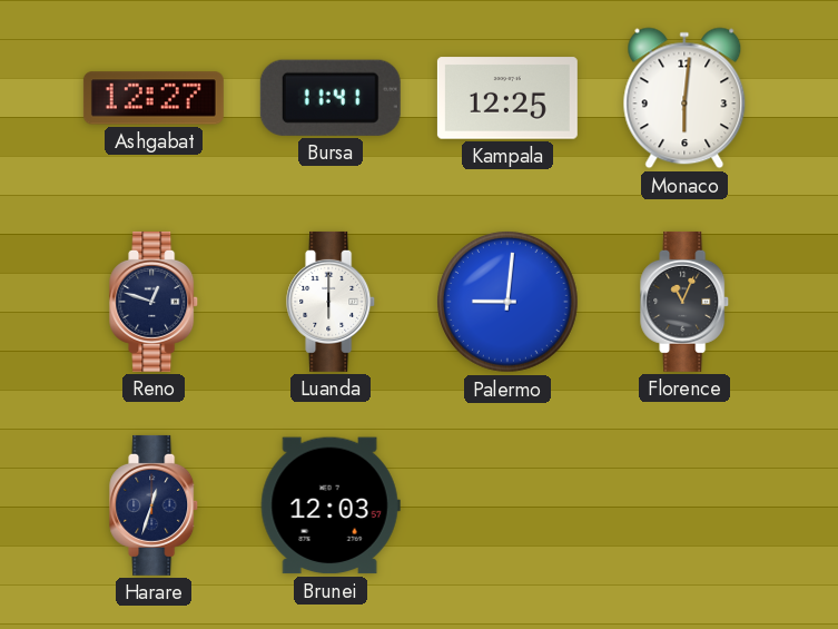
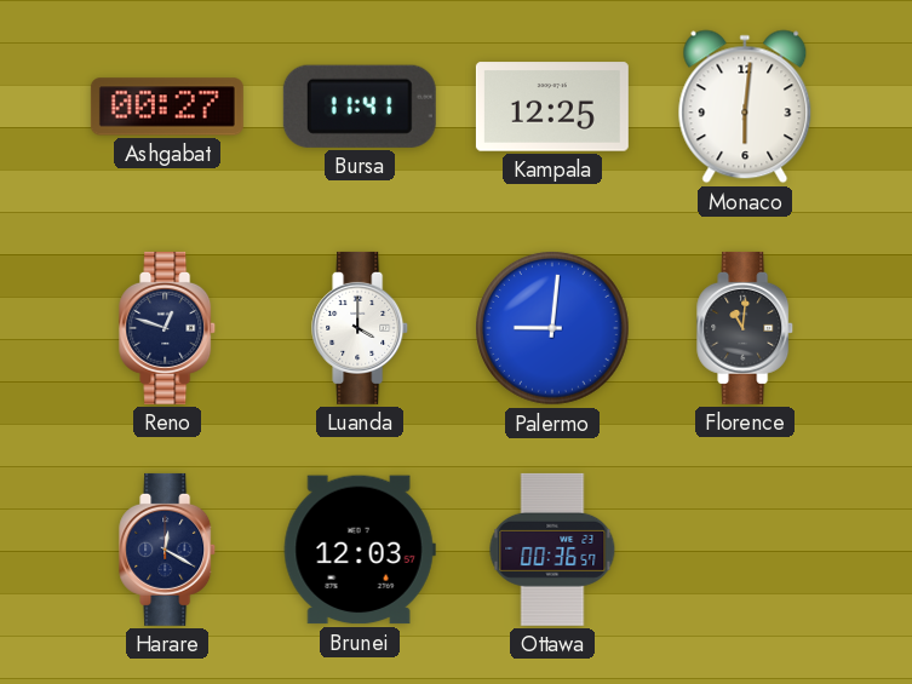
Ashgabat: 12:27 -> 00:27
Luanda: 6:00 -> 4:00
Florence: 11:04 -> 11:01
Harare: 12:33 -> 12:20
Ottawa: none -> 00:36
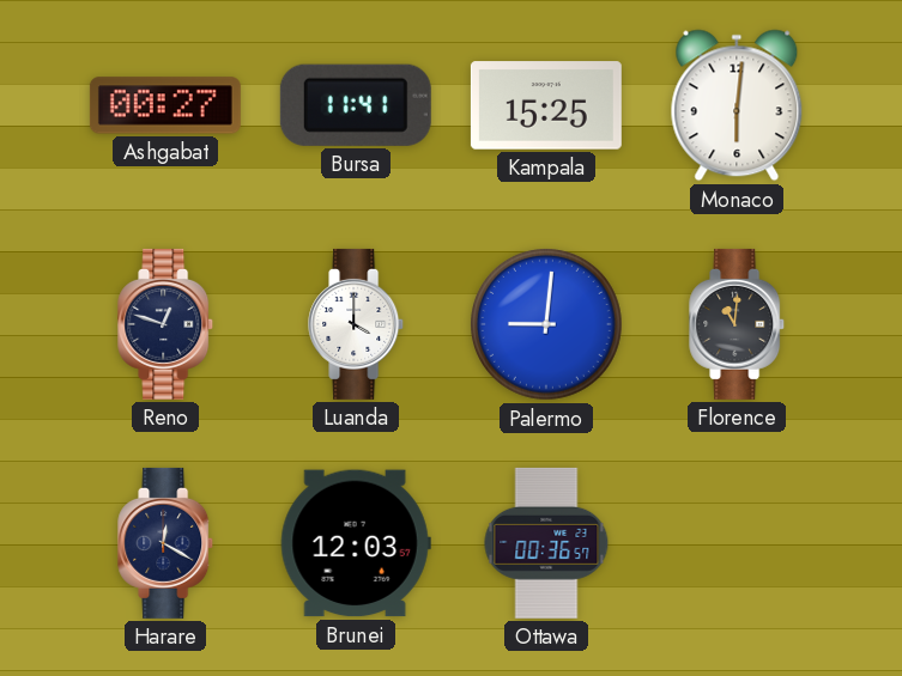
Kampala: 12:25 -> 15:25
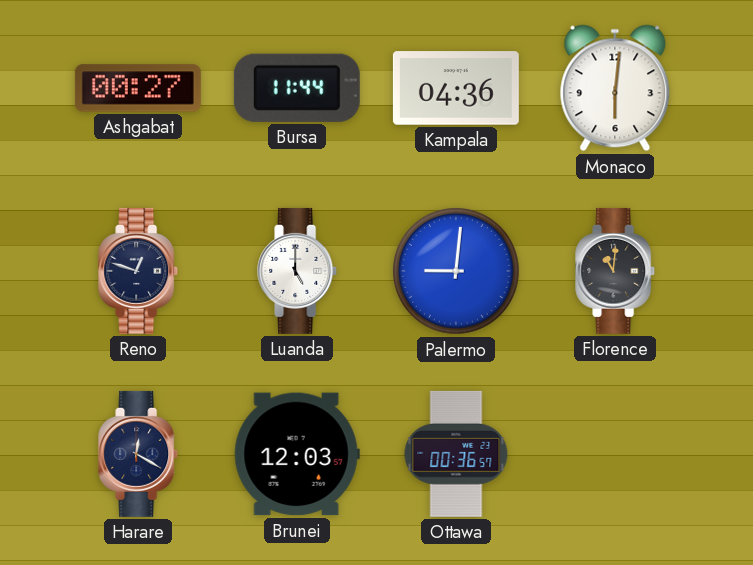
Bursa: 11:41 -> 11:44
Kampala: 15:25 -> 04:36
Luanda: 4:00 -> 5:00
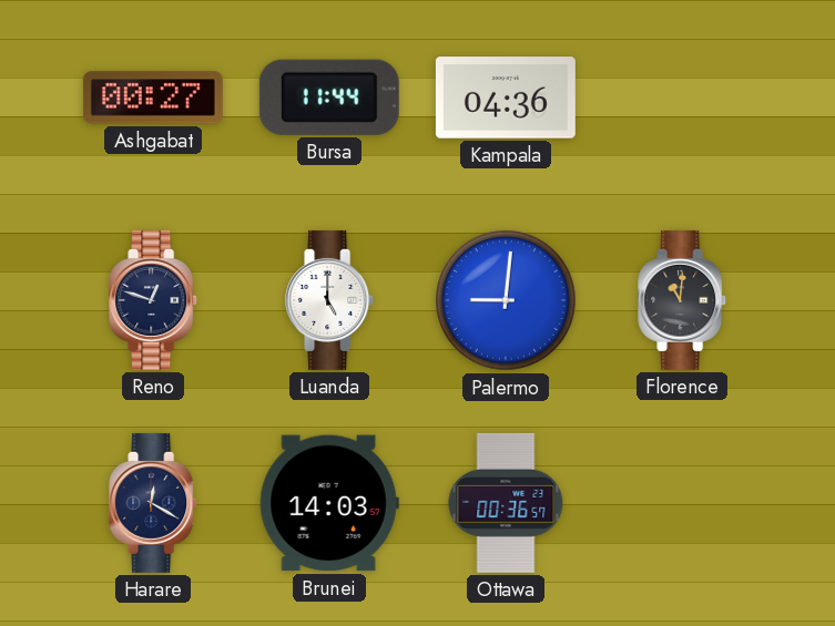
Monaco: 6:01 -> none
Brunei: 12:03 -> 14:03
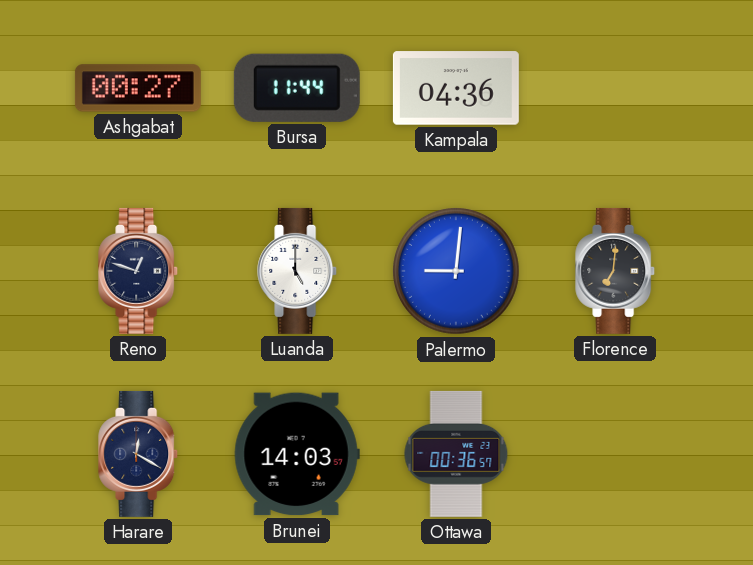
Florence: 11:01 -> 7:01
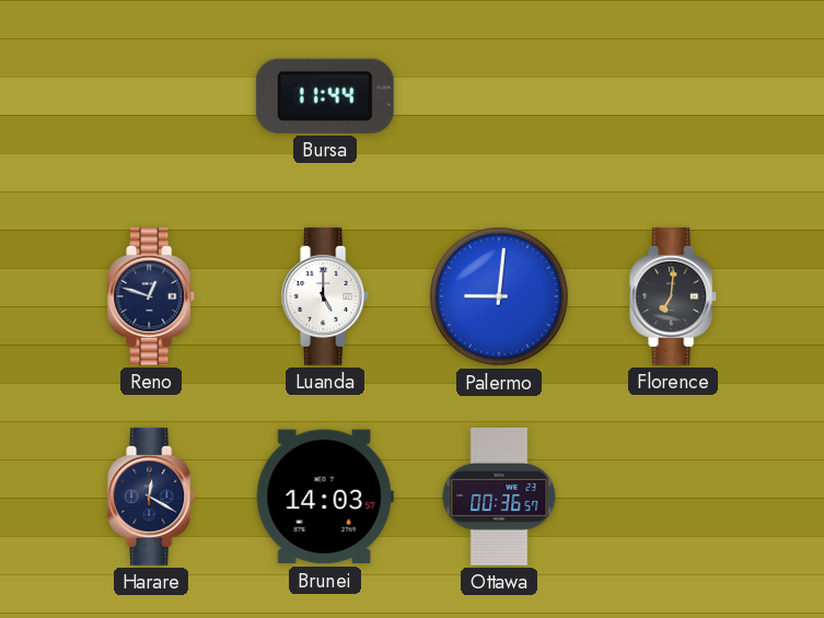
Ashgabat: 00:27 -> none
Kampala: 04:36 -> none
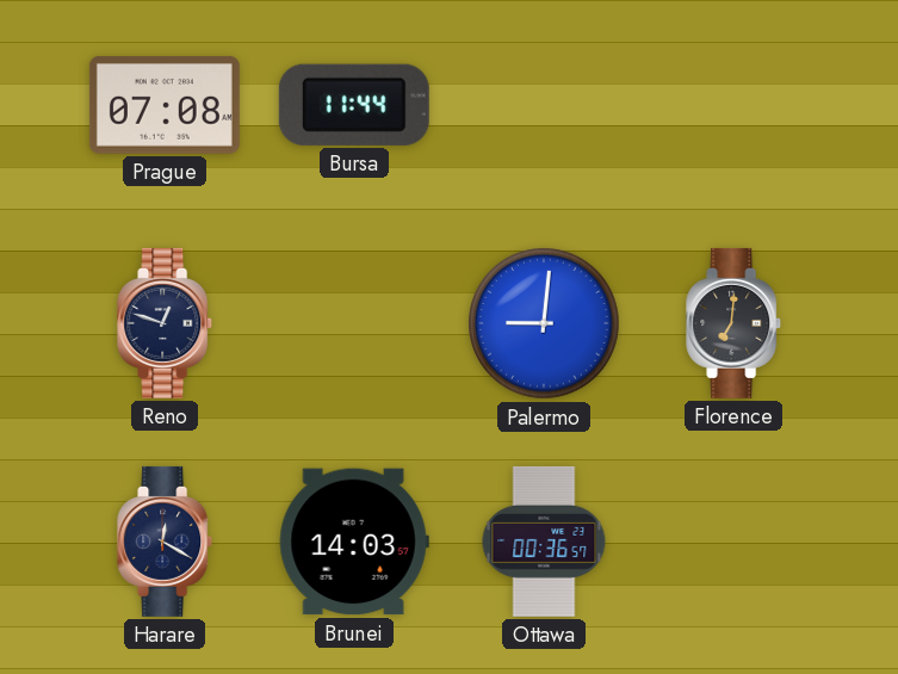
Prague: none -> 07:08
Luanda: 5:00 -> none
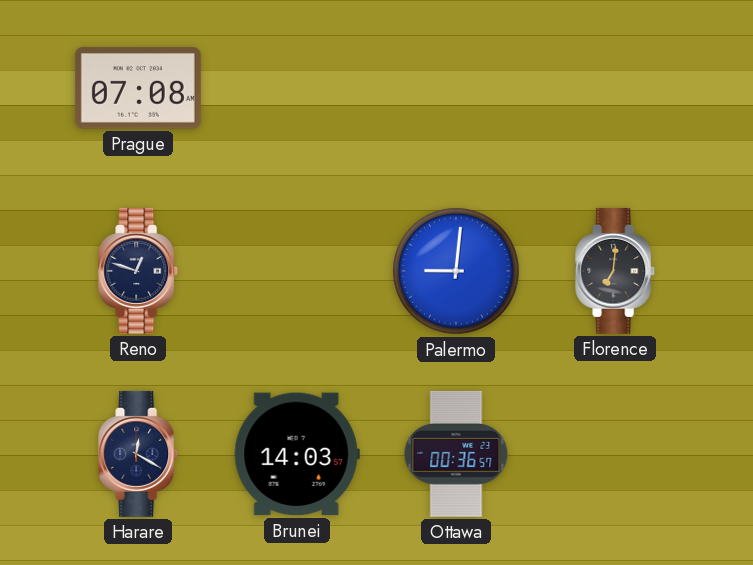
Bursa: 11:44 -> none
